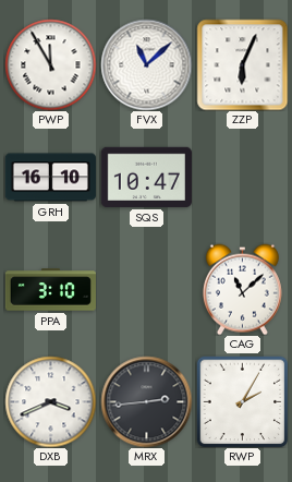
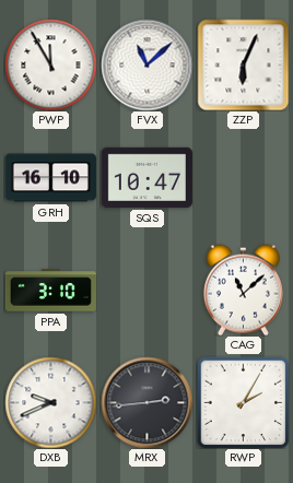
DXB: 3:41 -> 9:41
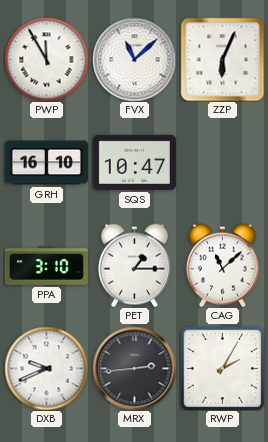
PET: none -> 1:15
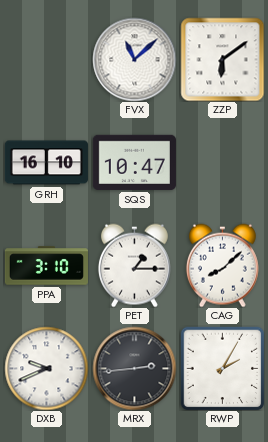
PWP: 11:55 -> none
ZZP: 6:04 -> 6:09
CAG: 11:08 -> 8:08
